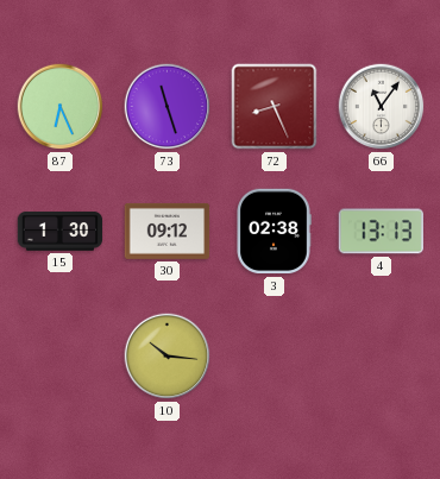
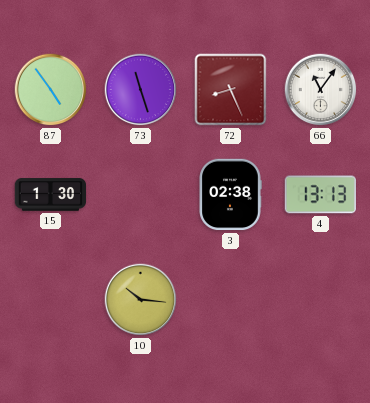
87: 6:26 -> 4:54
30: 09:12 -> none
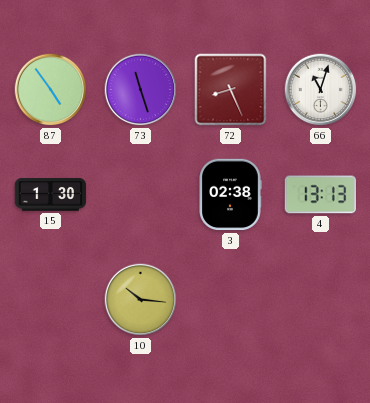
66: 11:06 -> 11:03
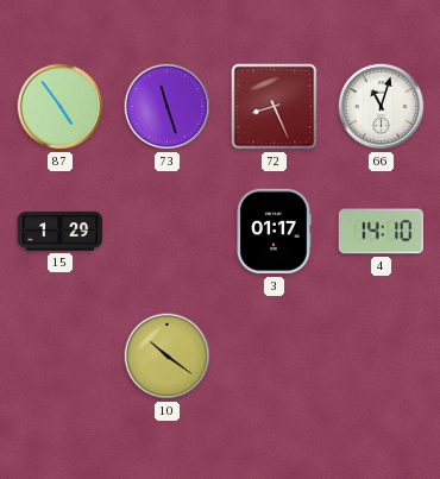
15: 1:30 -> 1:29
3: 02:38 -> 01:17
4: 13:13 -> 14:10
10: 10:16 -> 10:21
